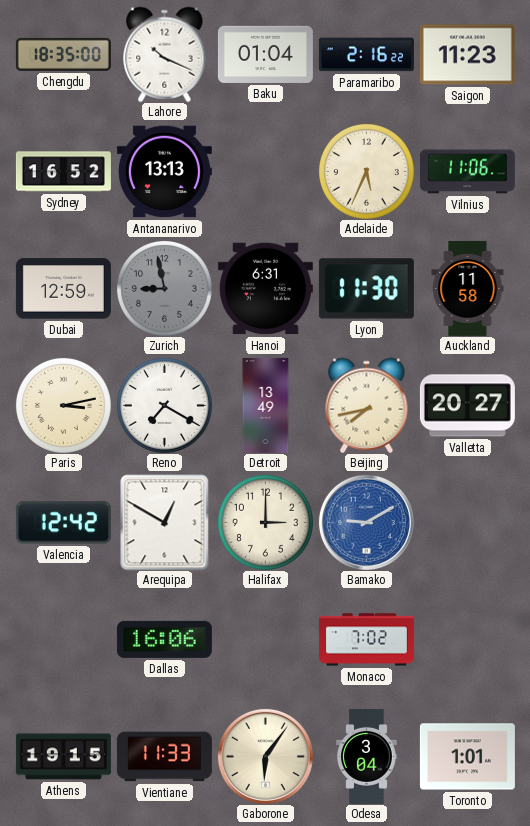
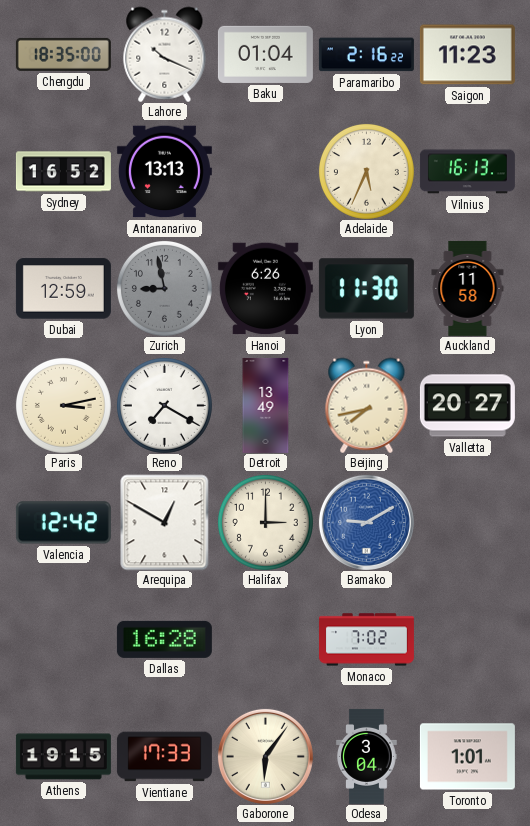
Vilnius: 11:06 -> 16:13
Hanoi: 6:31 -> 6:26
Dallas: 16:06 -> 16:28
Vientiane: 11:33 -> 17:33
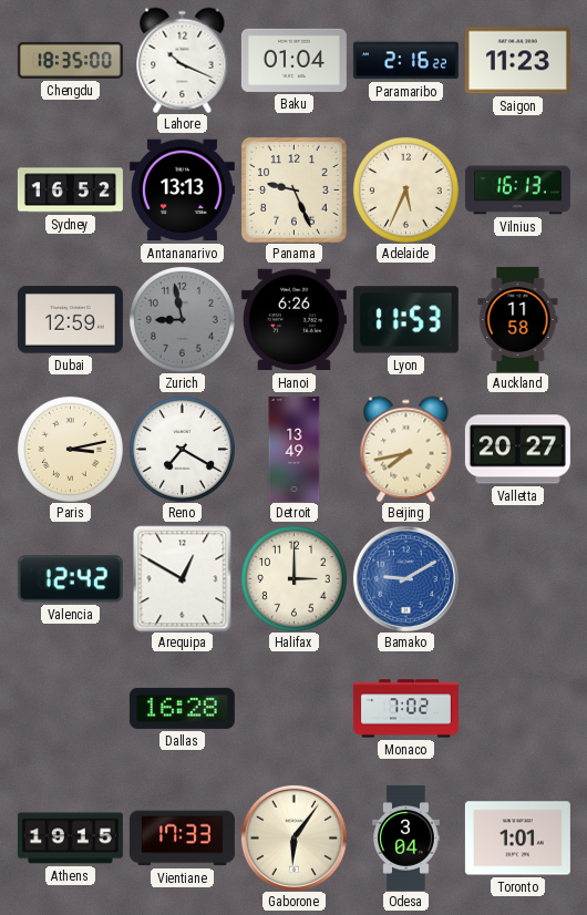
Panama: none -> 9:26
Lyon: 11:30 -> 11:53
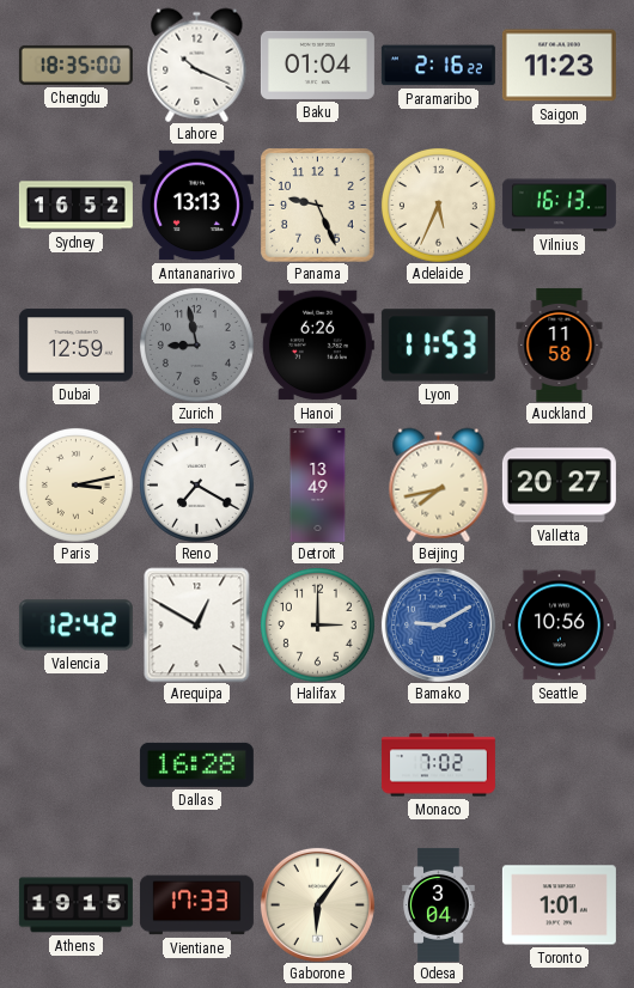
Seattle: none -> 10:56
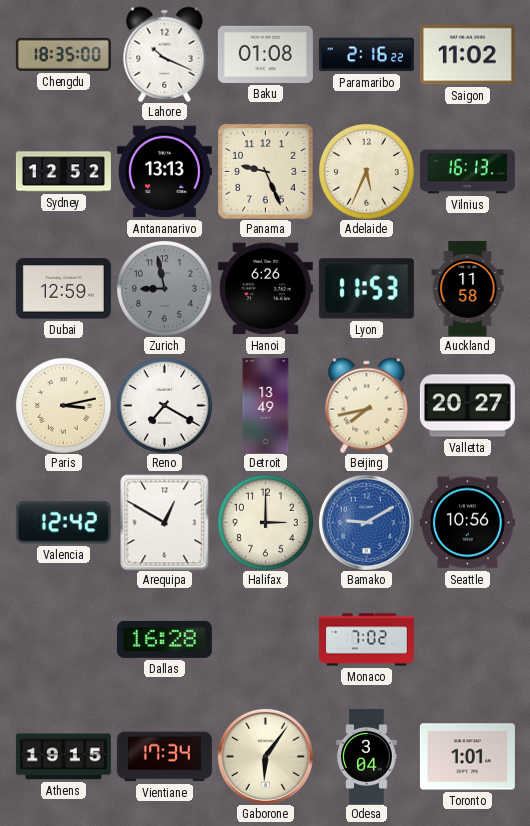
Baku: 01:04 -> 01:08
Saigon: 11:23 -> 11:02
Sydney: 16:52 -> 12:52
Vientiane: 17:33 -> 17:34
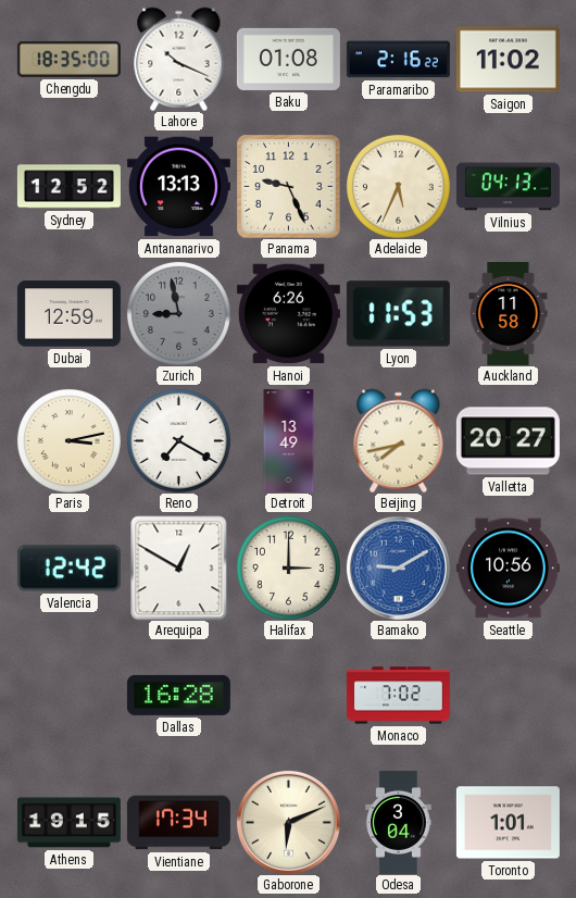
Vilnius: 16:13 -> 04:13
Gaborone: 6:06 -> 6:11
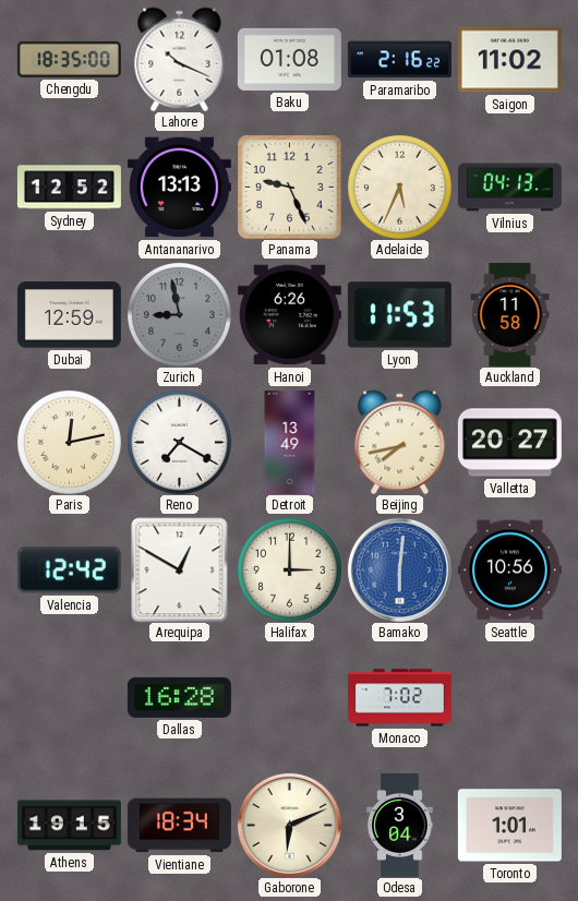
Paris: 3:13 -> 12:13
Bamako: 9:10 -> 6:01
Vientiane: 17:34 -> 18:34
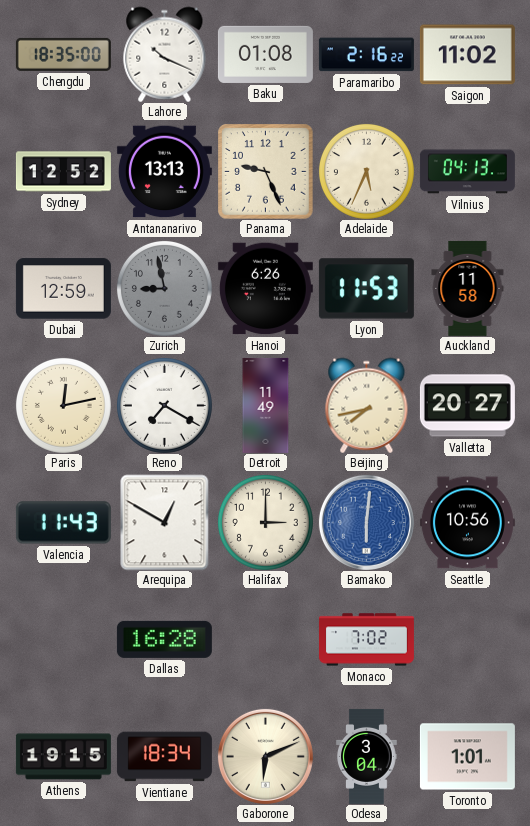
Detroit: 13:49 -> 11:49
Valencia: 12:42 -> 11:43
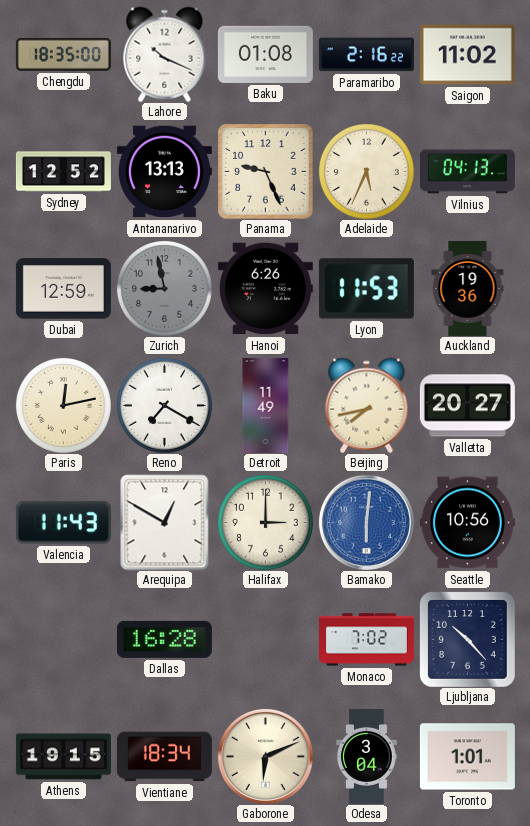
Auckland: 11:58 -> 19:36
Ljubljana: none -> 10:23
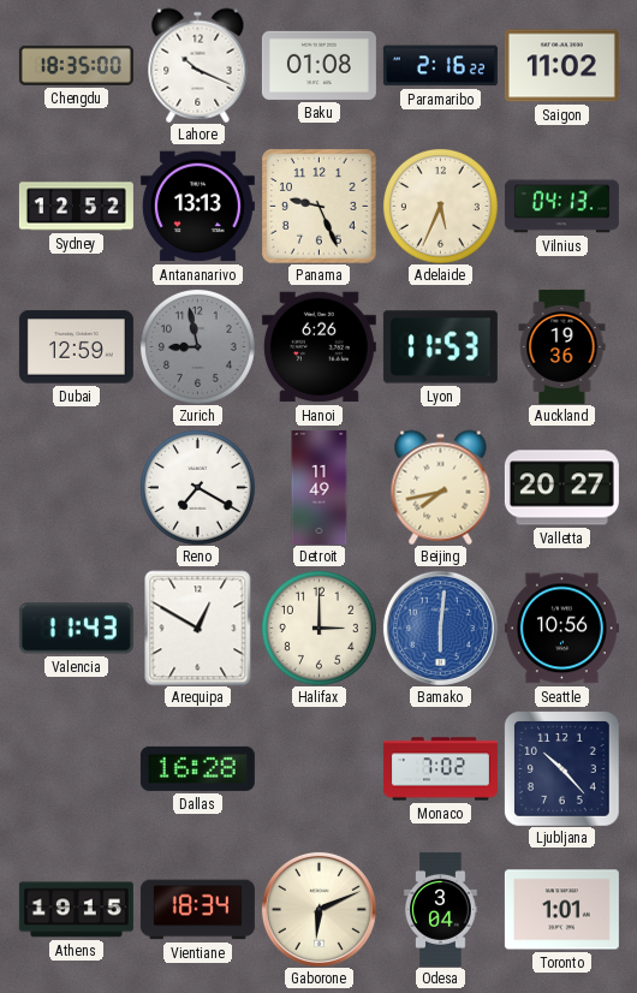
Paris: 12:13 -> none
